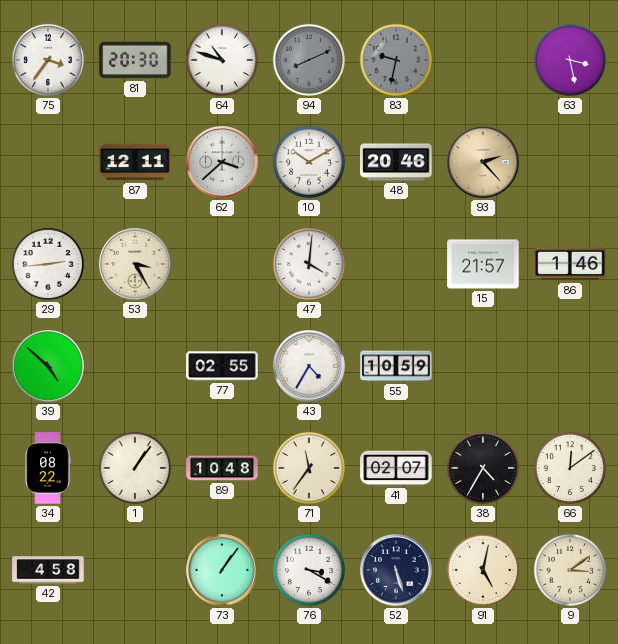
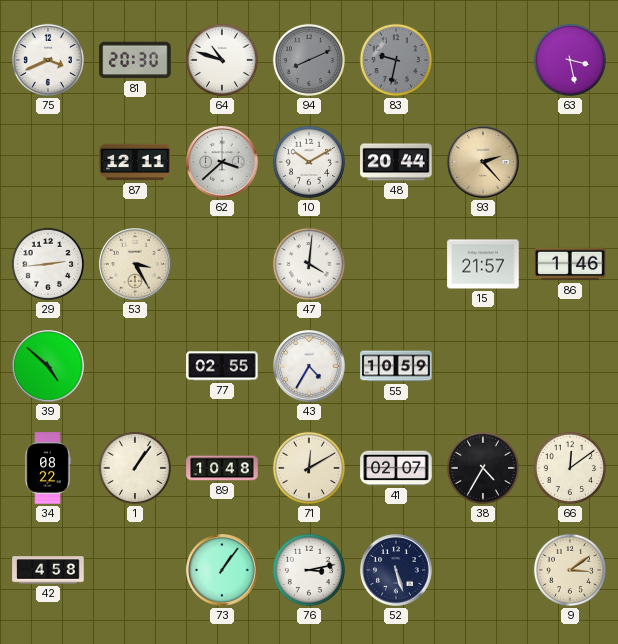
75: 3:36 -> 3:41
48: 20:46 -> 20:44
71: 11:36 -> 12:10
76: 3:20 -> 3:13
91: 5:02 -> none
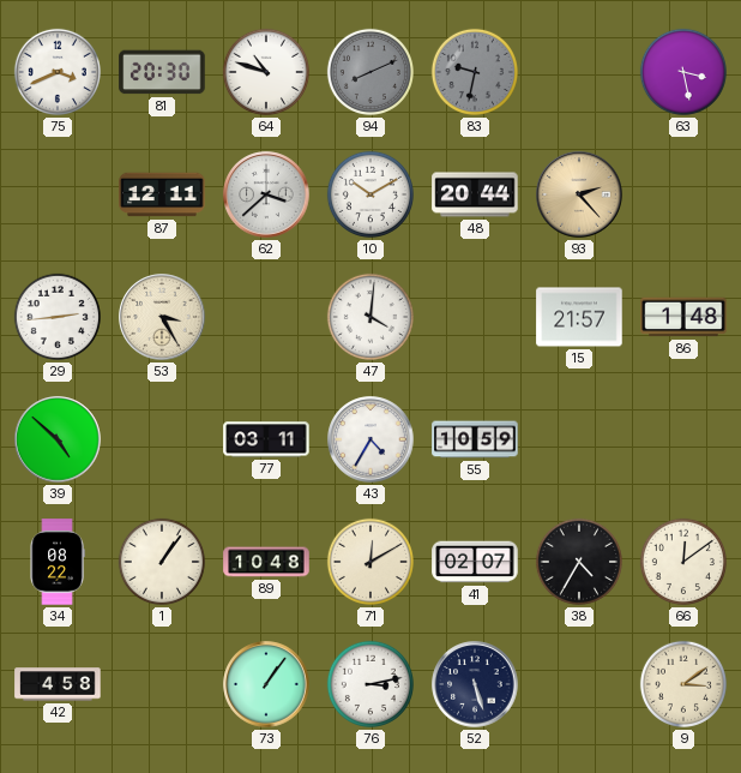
86: 1:46 -> 1:48
77: 02:55 -> 03:11
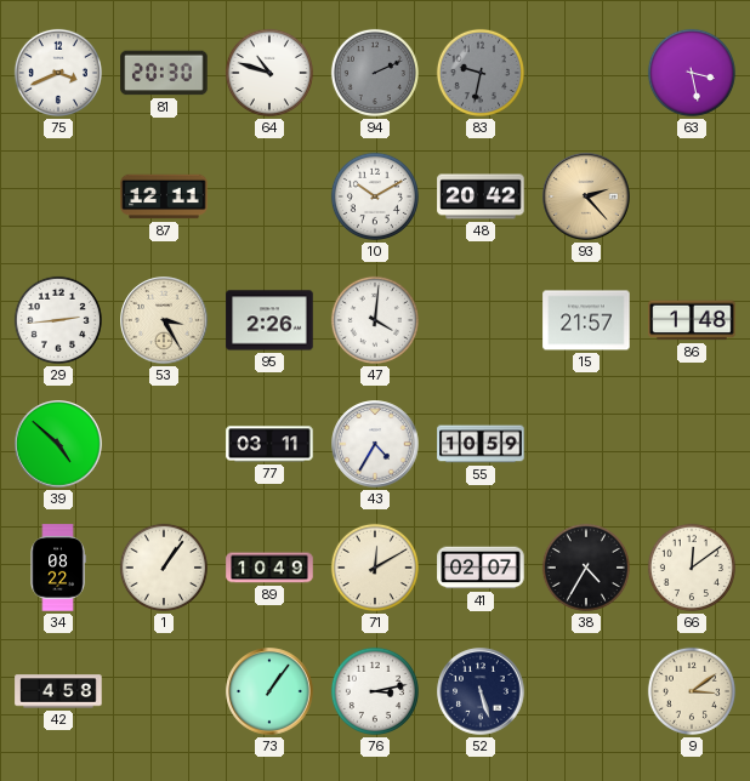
94: 8:11 -> 2:11
62: 3:38 -> none
48: 20:44 -> 20:42
95: none -> 2:26
89: 10:48 -> 10:49
